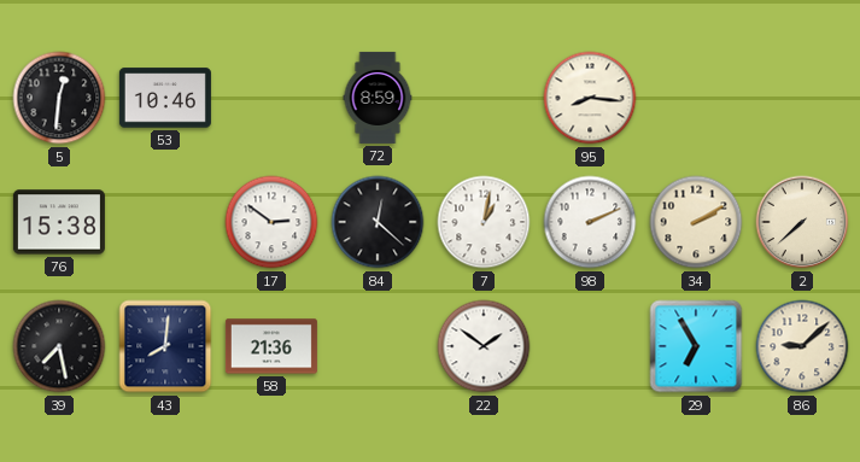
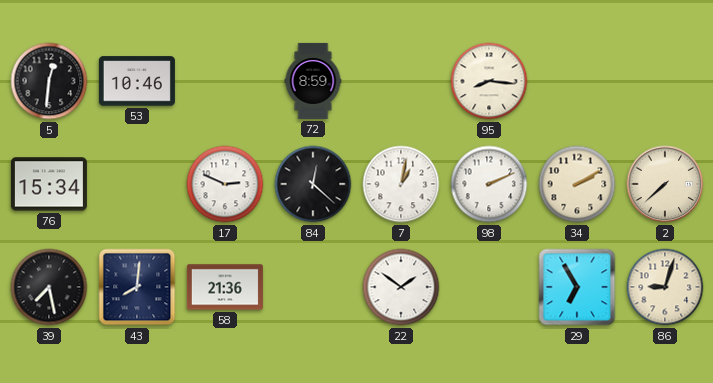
76: 15:38 -> 15:34
17: 2:51 -> 2:49
86: 9:08 -> 9:03
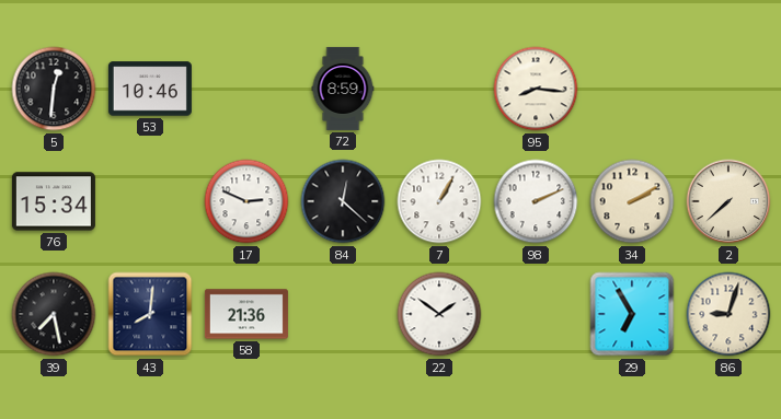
7: 1:02 -> 1:05
